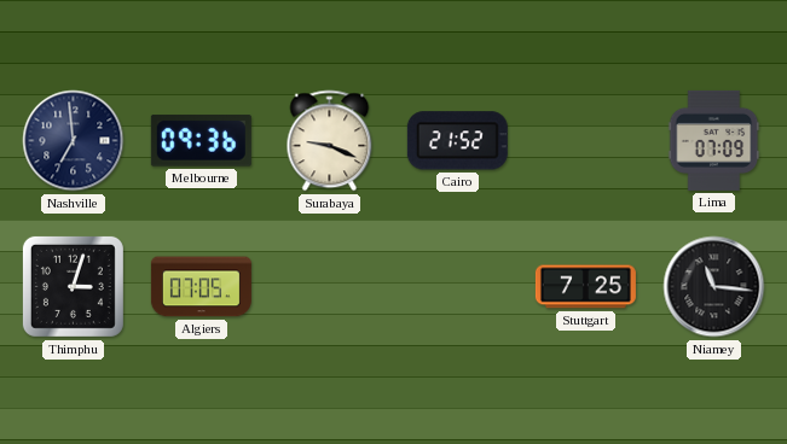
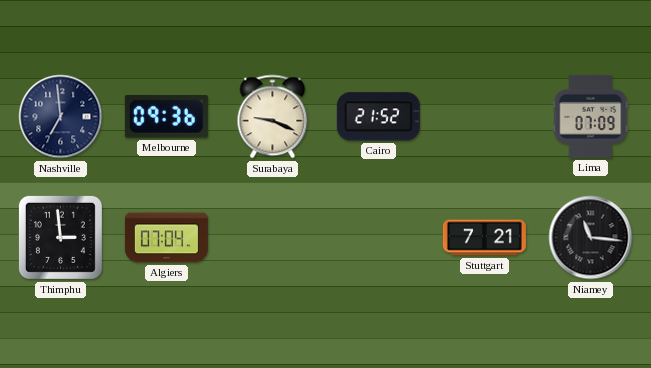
Thimphu: 3:03 -> 2:59
Algiers: 07:05 -> 07:04
Stuttgart: 7:25 -> 7:21
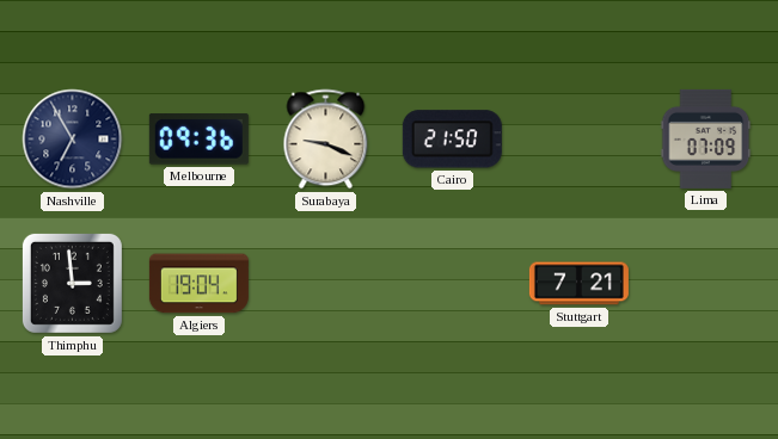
Nashville: 6:59 -> 6:55
Cairo: 21:52 -> 21:50
Algiers: 07:04 -> 19:04
Niamey: 11:16 -> none
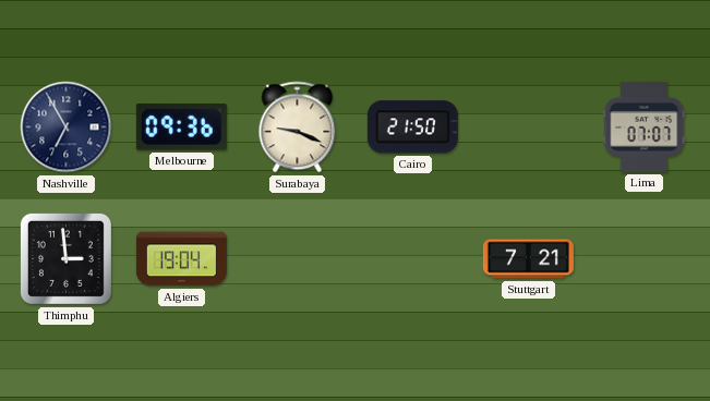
Lima: 07:09 -> 07:07
